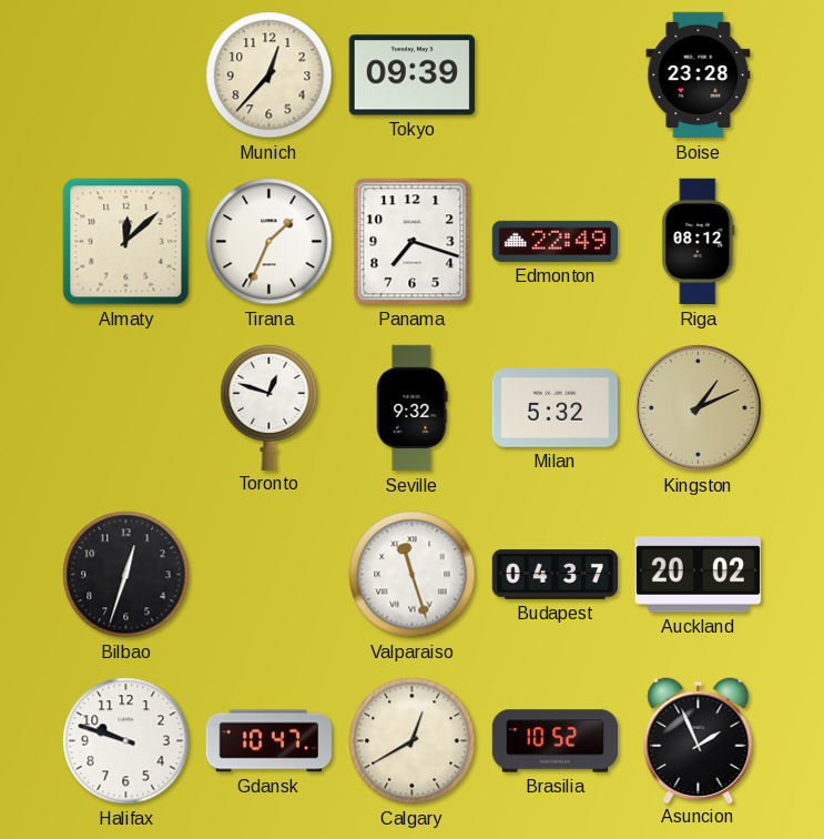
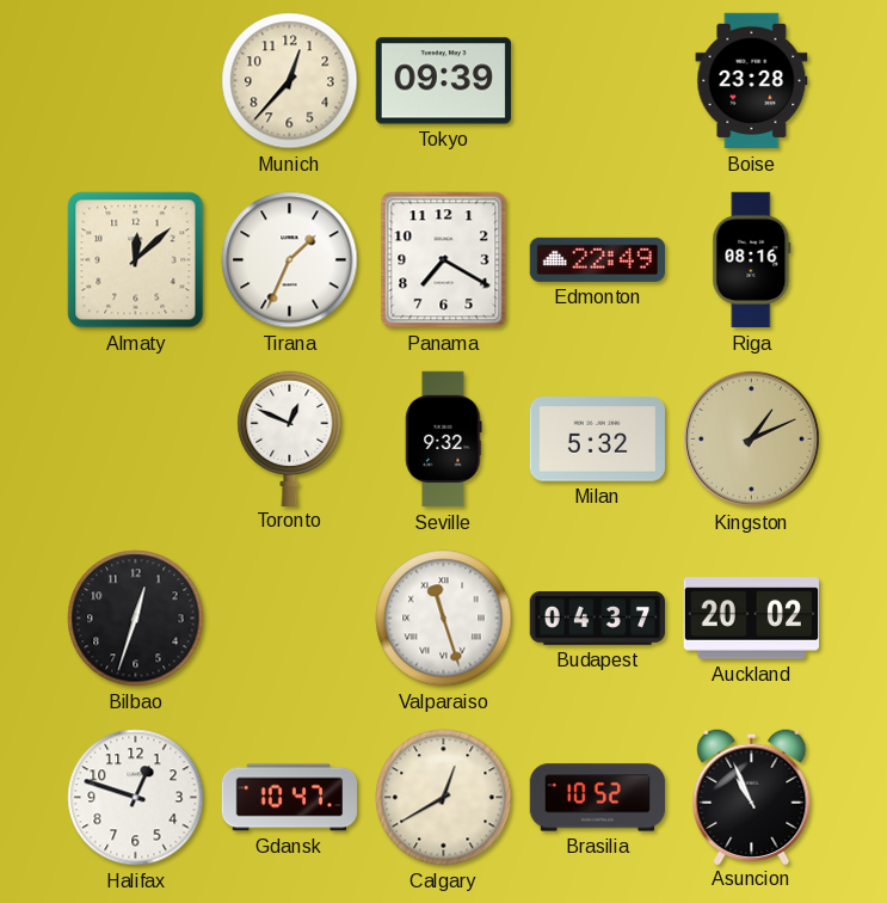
Panama: 7:18 -> 7:20
Riga: 08:12 -> 08:16
Toronto: 12:48 -> 12:49
Halifax: 9:48 -> 12:48
Asuncion: 1:56 -> 10:56
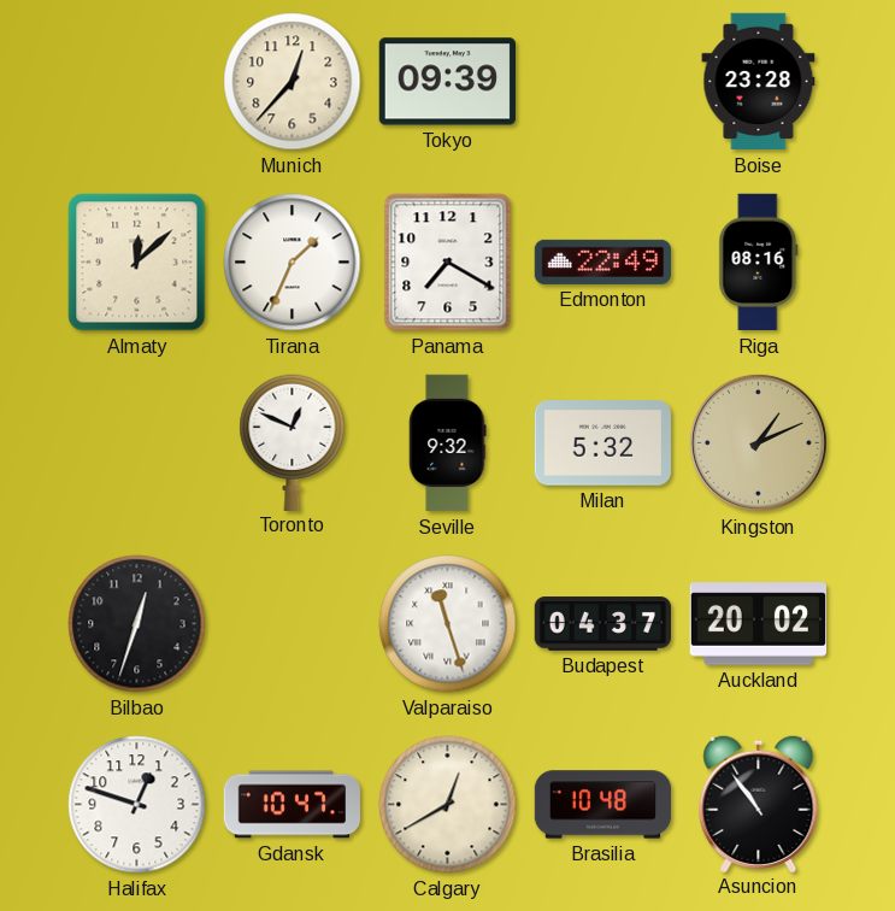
Brasilia: 10:52 -> 10:48
Asuncion: 10:56 -> 10:54
